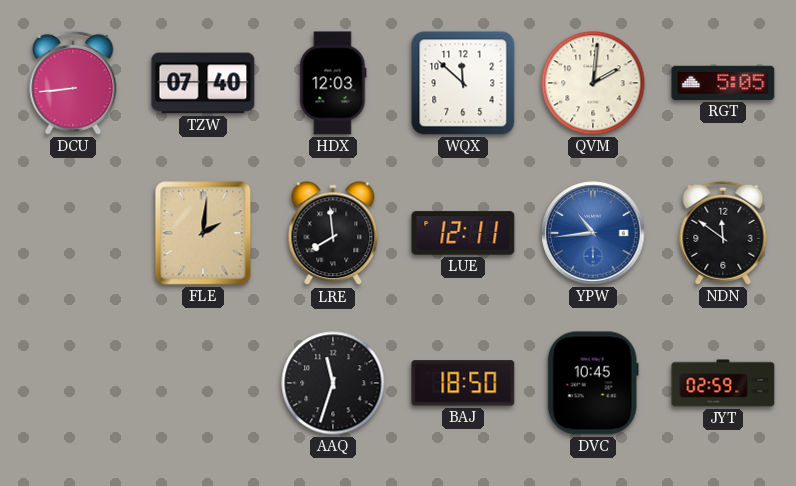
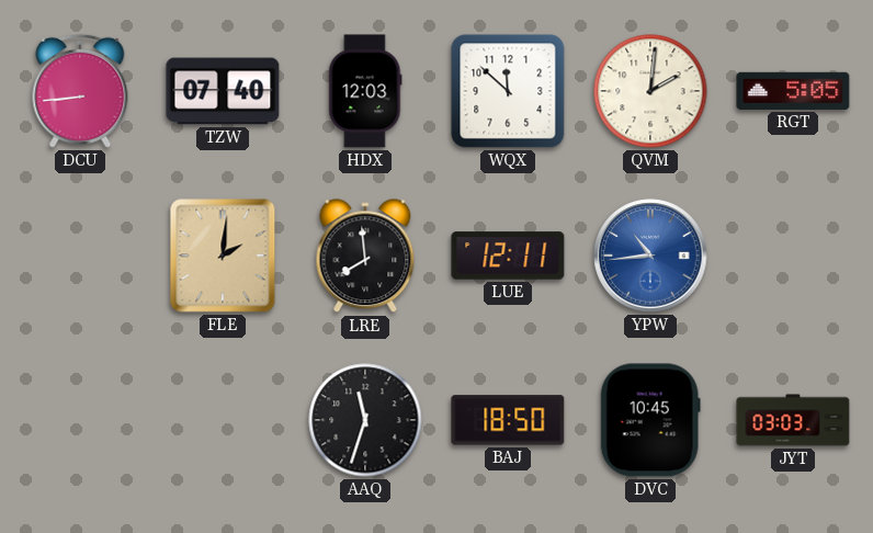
NDN: 11:51 -> none
JYT: 02:59 -> 03:03
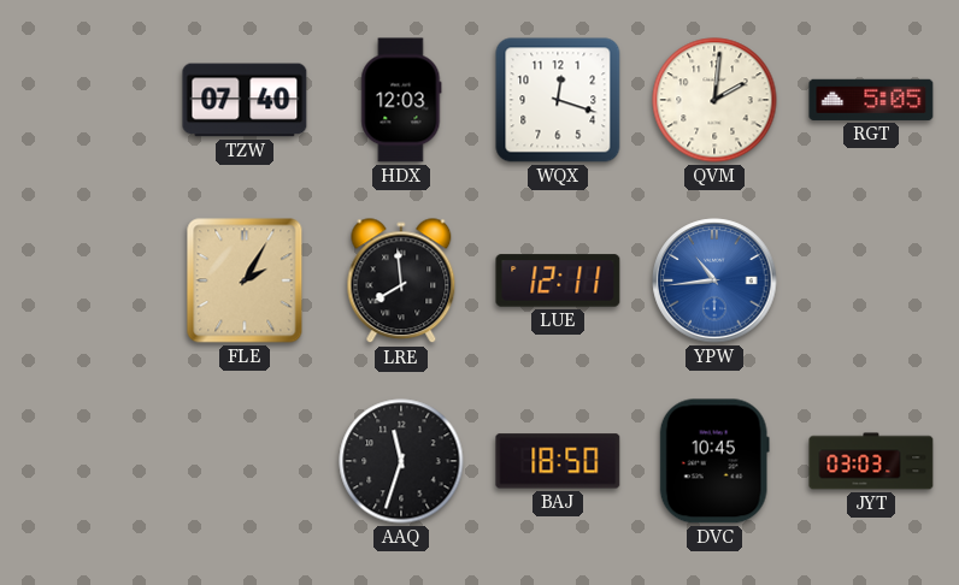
DCU: 8:44 -> none
WQX: 11:52 -> 12:18
FLE: 2:01 -> 2:05
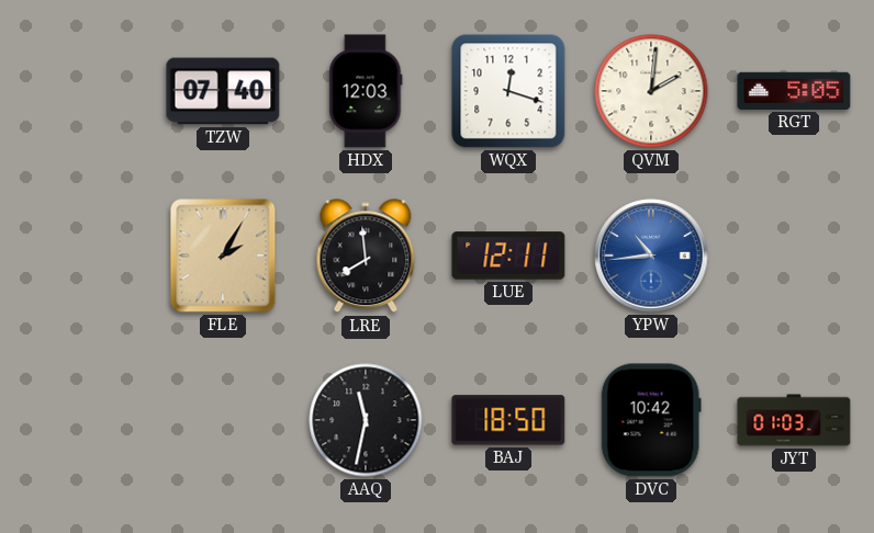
AAQ: 11:33 -> 11:32
DVC: 10:45 -> 10:42
JYT: 03:03 -> 01:03
